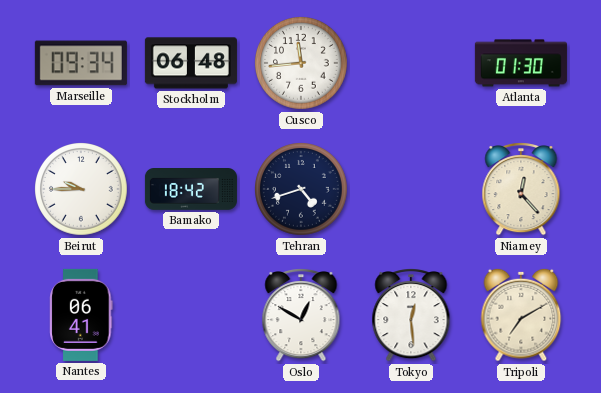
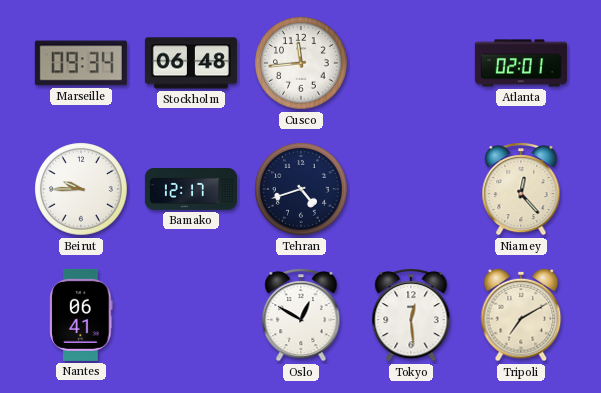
Atlanta: 01:30 -> 02:01
Bamako: 18:42 -> 12:17
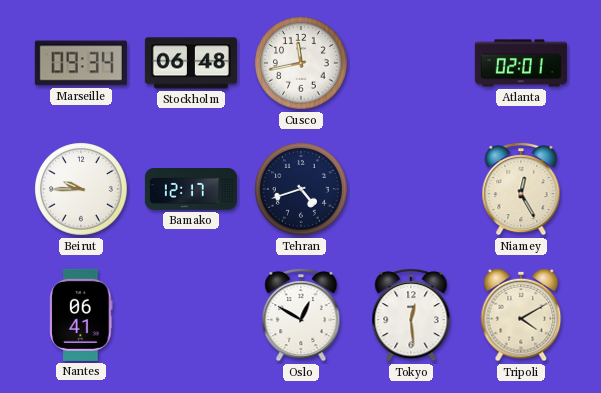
Cusco: 11:44 -> 11:43
Niamey: 12:23 -> 12:25
Tripoli: 7:10 -> 4:10
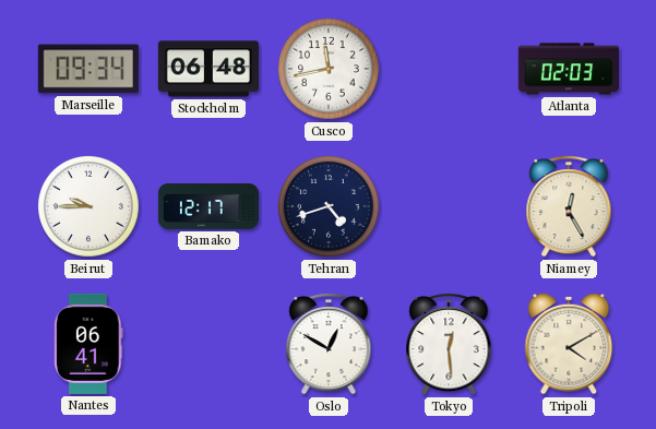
Atlanta: 02:01 -> 02:03
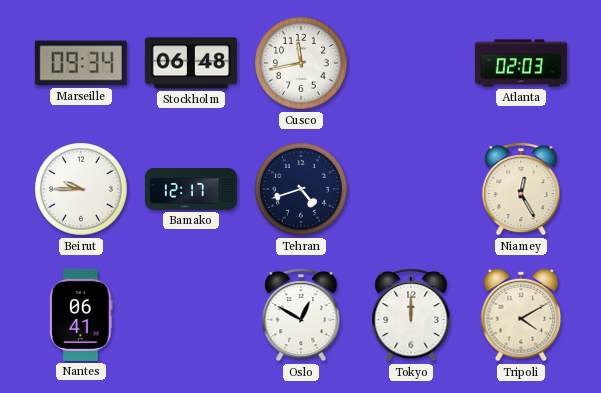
Tokyo: 12:29 -> 12:00
